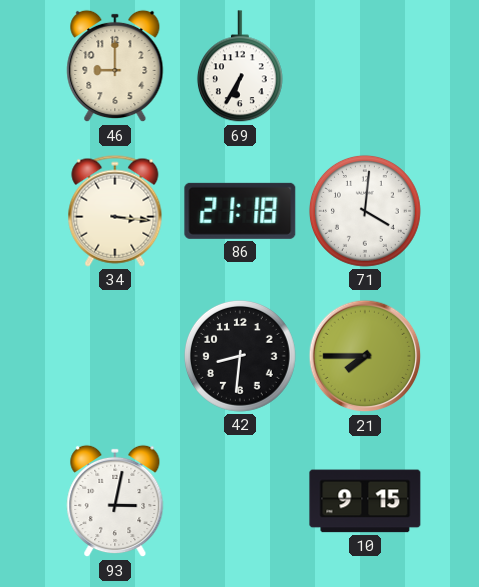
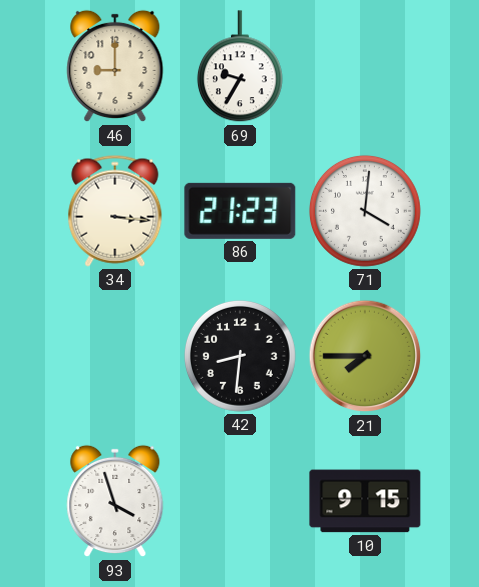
69: 6:35 -> 9:35
86: 21:18 -> 21:23
93: 3:02 -> 3:57
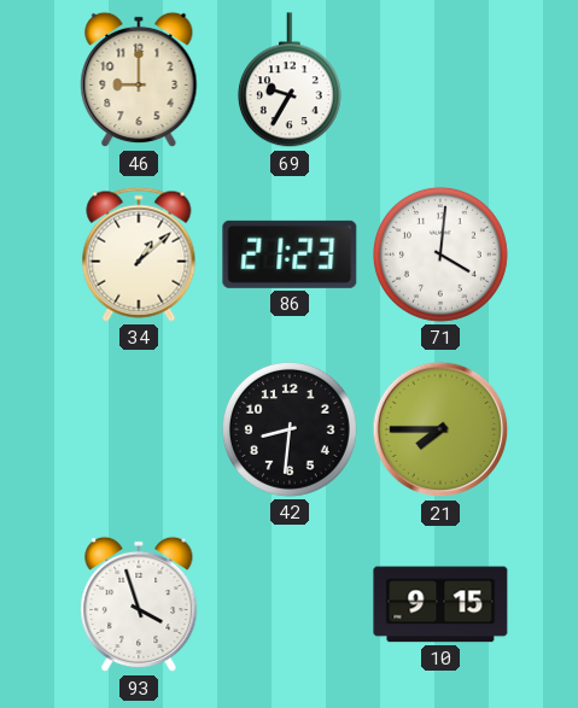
34: 3:16 -> 1:08
